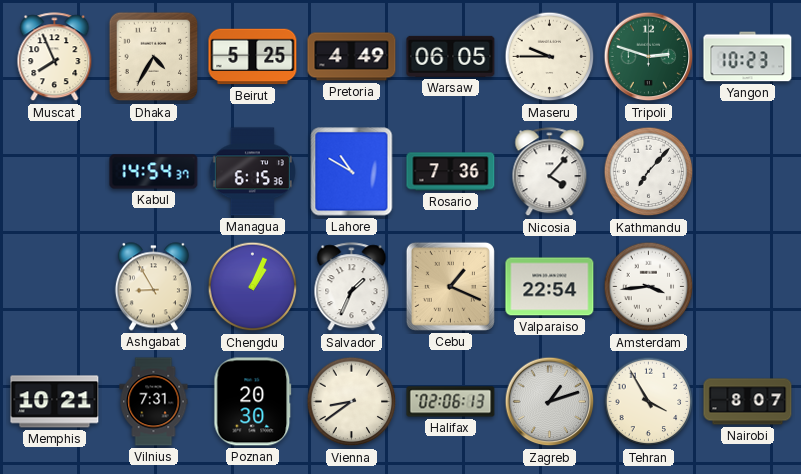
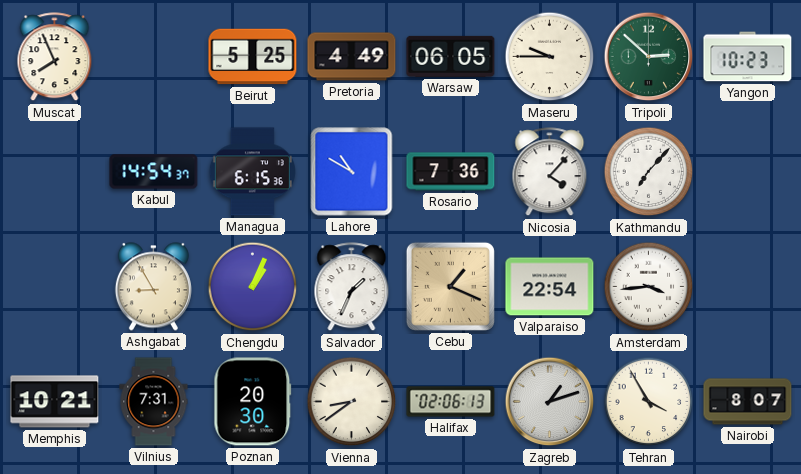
Dhaka: 4:35 -> none
Tripoli: 2:48 -> 2:52
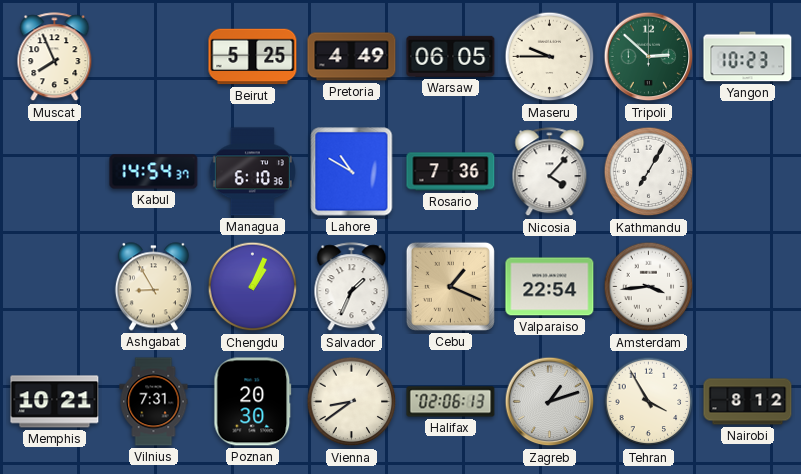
Managua: 6:15 -> 6:10
Kathmandu: 7:07 -> 7:05
Nairobi: 8:07 -> 8:12
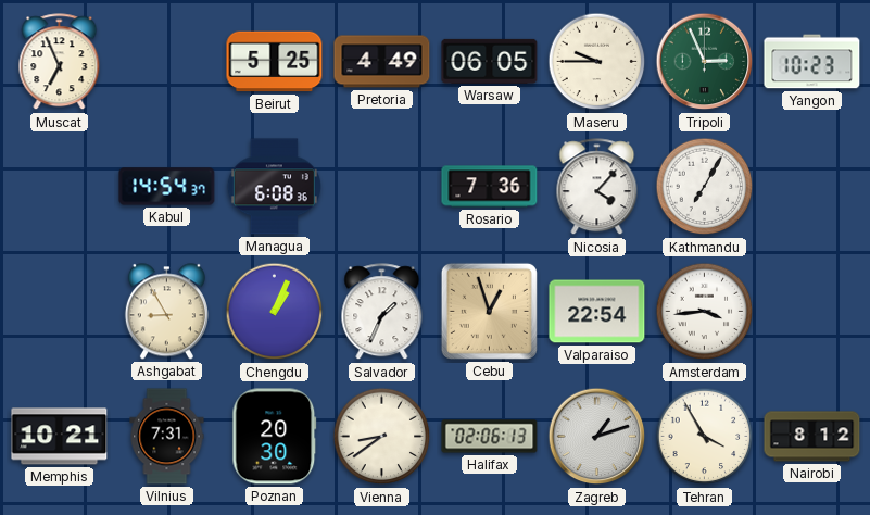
Muscat: 7:56 -> 6:56
Tripoli: 2:52 -> 2:56
Managua: 6:10 -> 6:08
Lahore: 10:50 -> none
Cebu: 1:19 -> 12:57
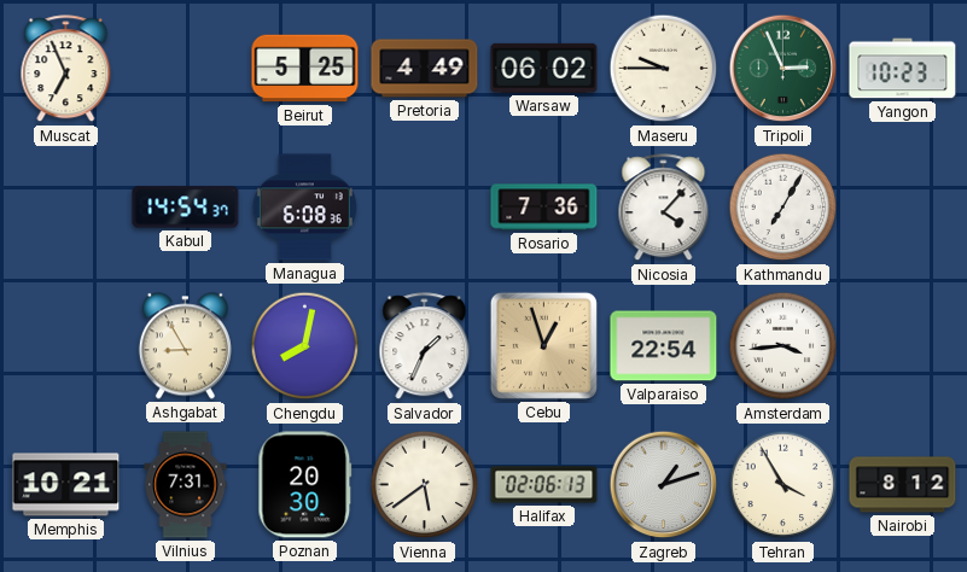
Warsaw: 06:05 -> 06:02
Chengdu: 1:04 -> 8:02
Vienna: 8:39 -> 5:39
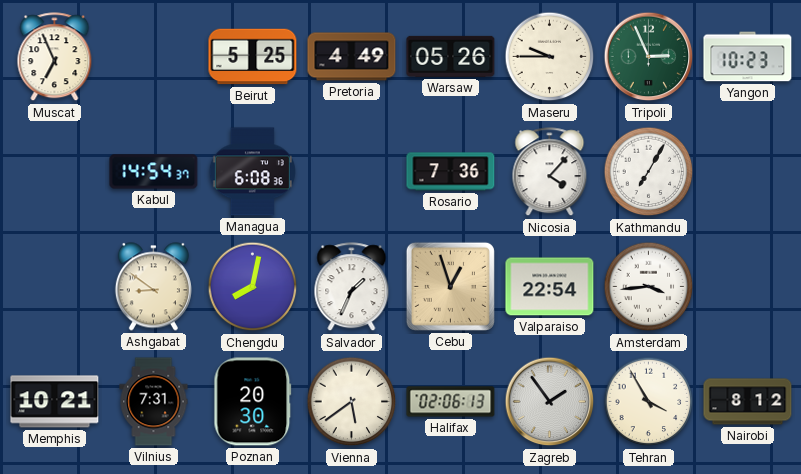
Warsaw: 06:02 -> 05:26
Ashgabat: 8:55 -> 8:51
Zagreb: 1:12 -> 1:54
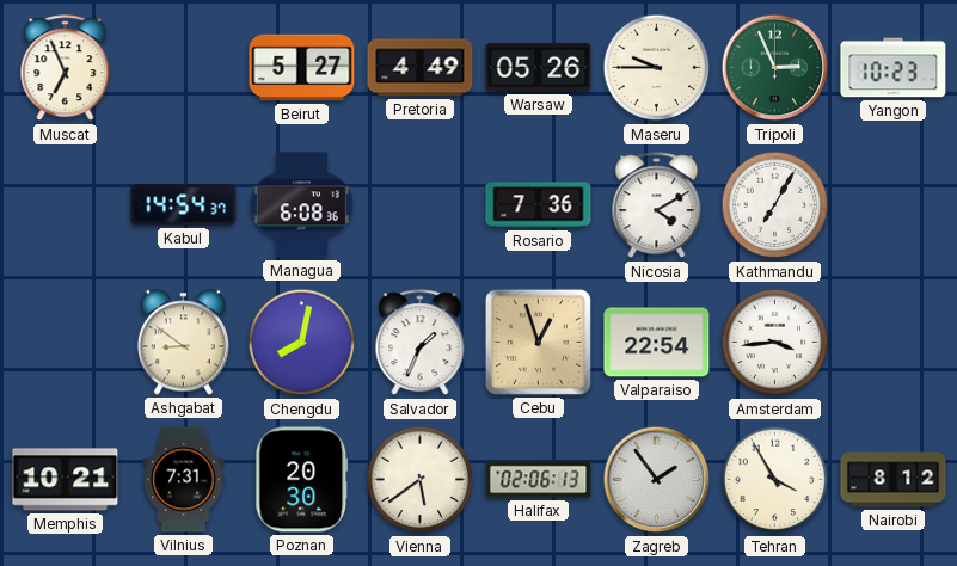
Beirut: 5:25 -> 5:27
Nicosia: 4:07 -> 4:10
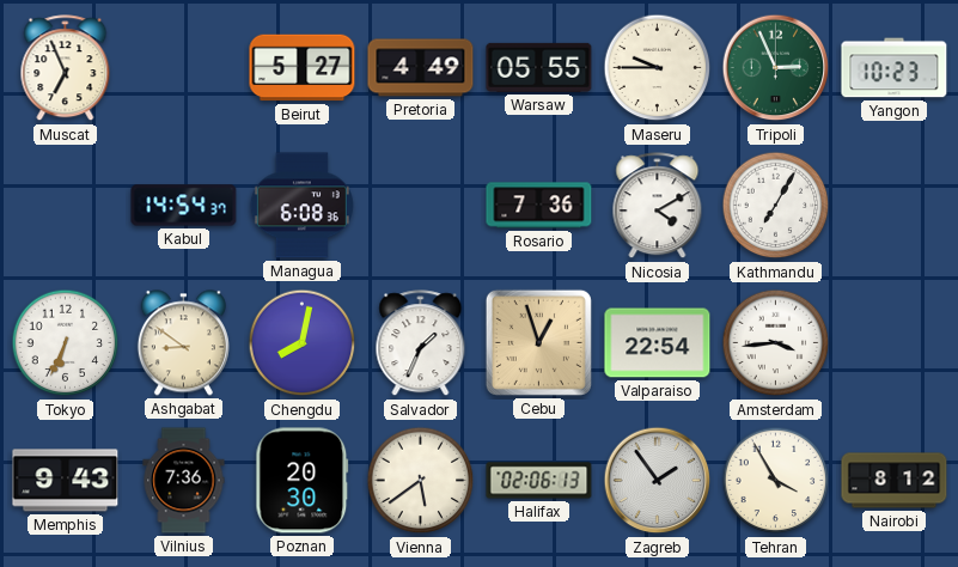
Warsaw: 05:26 -> 05:55
Tokyo: none -> 6:34
Memphis: 10:21 -> 9:43
Vilnius: 7:31 -> 7:36
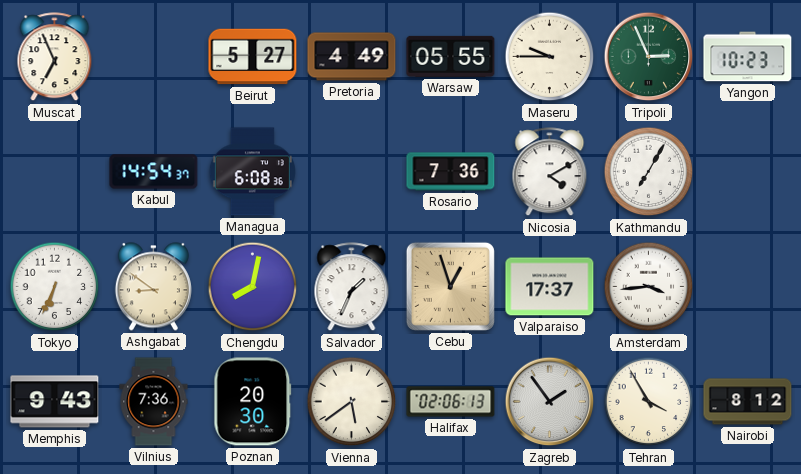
Valparaiso: 22:54 -> 17:37
